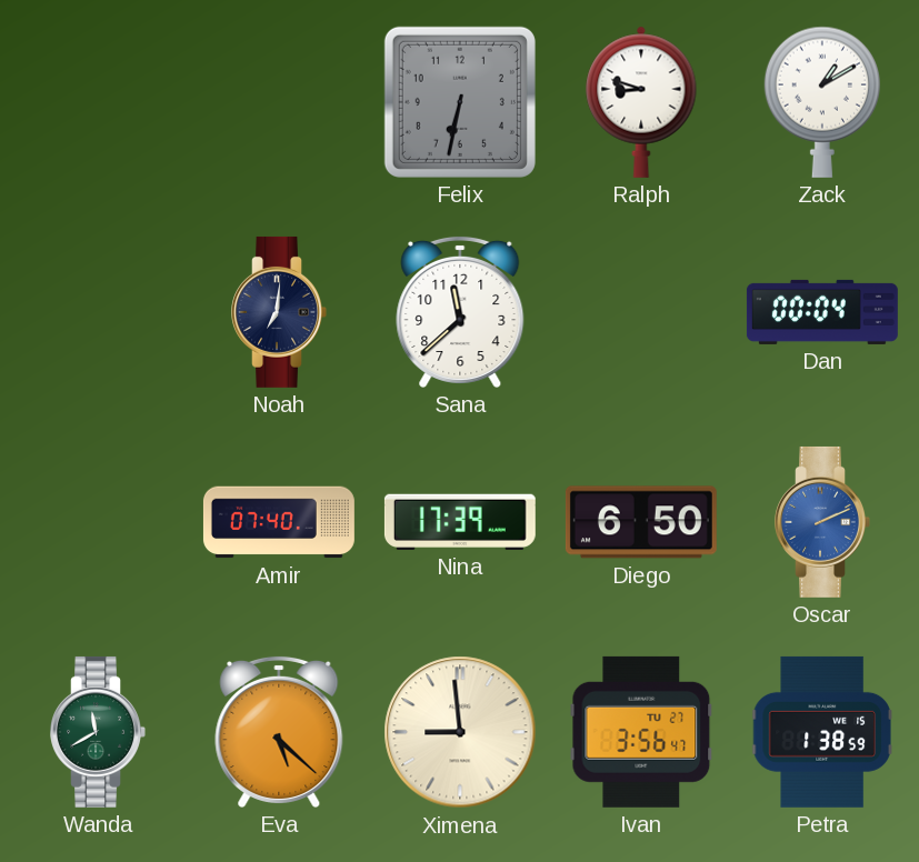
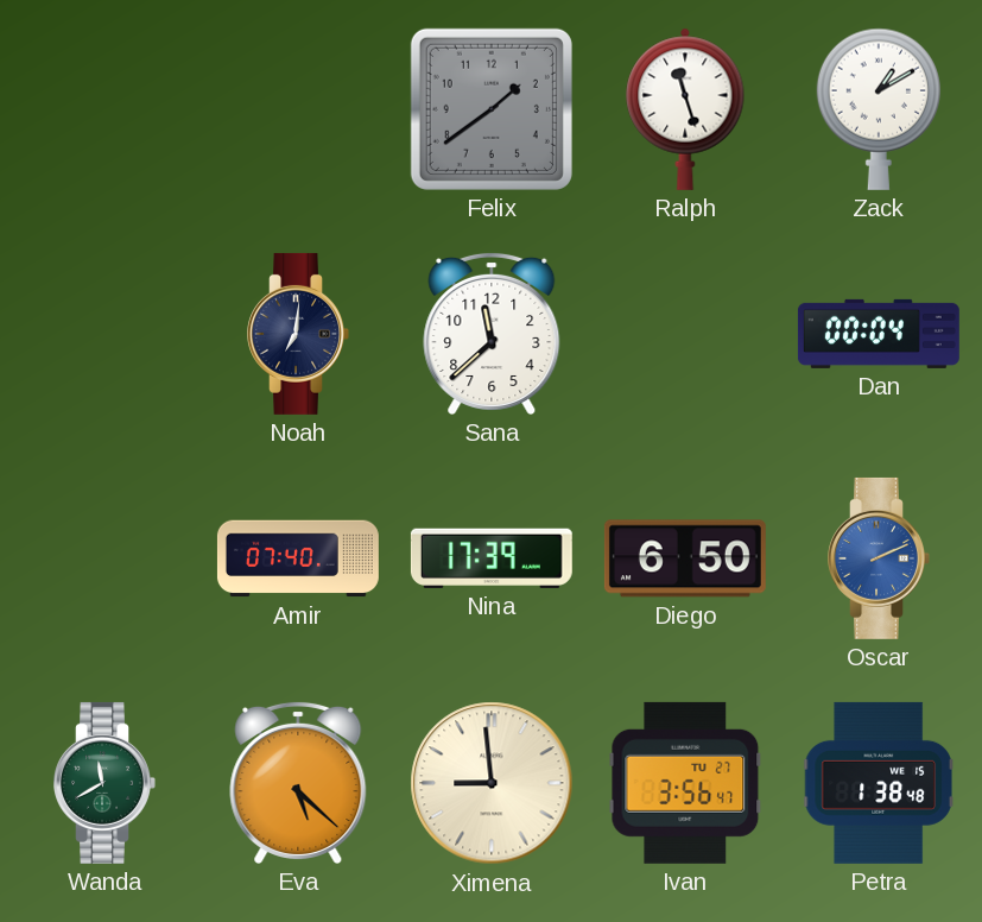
Felix: 6:32 -> 1:39
Ralph: 8:48 -> 11:27
Petra: 1:38:59 -> 1:38:48
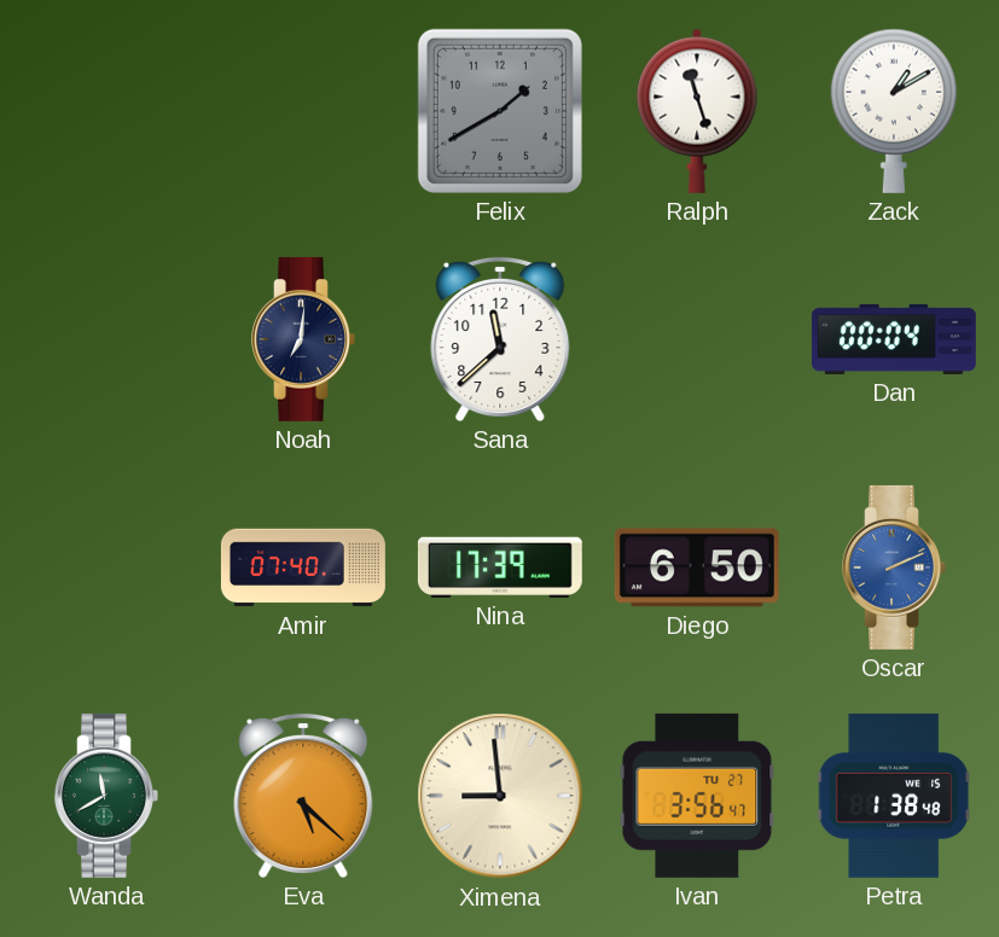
Felix: 1:39 -> 1:40
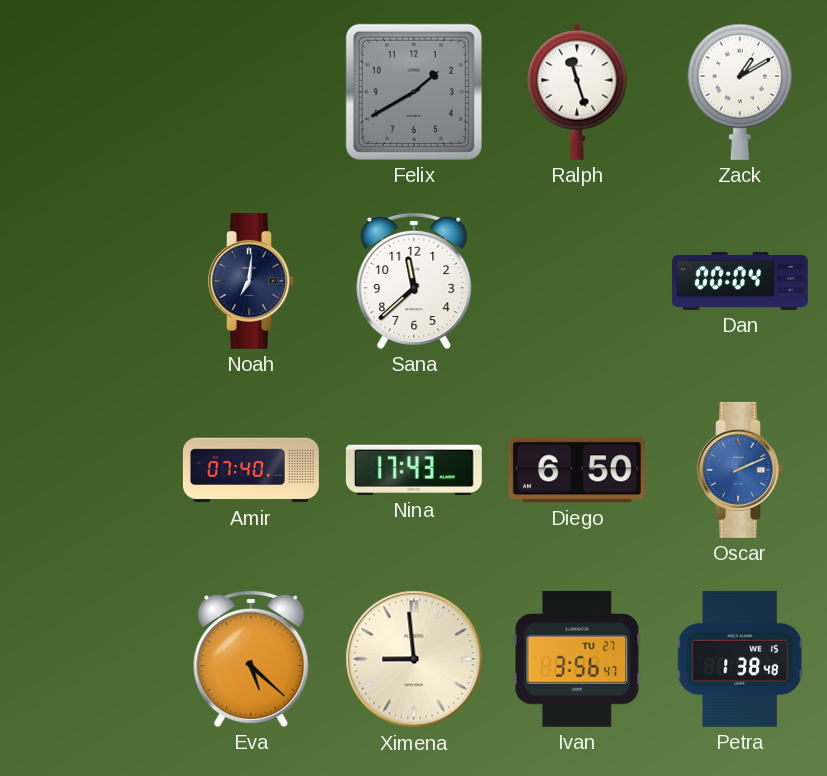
Nina: 17:39 -> 17:43
Wanda: 11:40 -> none
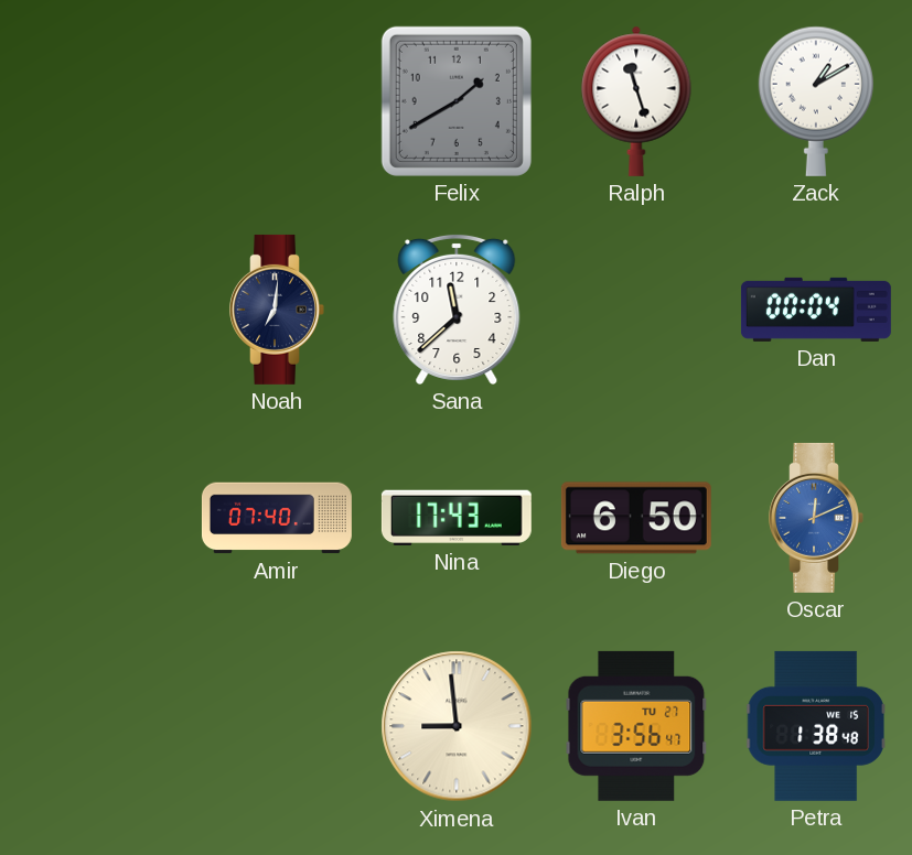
Oscar: 2:11 -> 12:11
Eva: 5:22 -> none
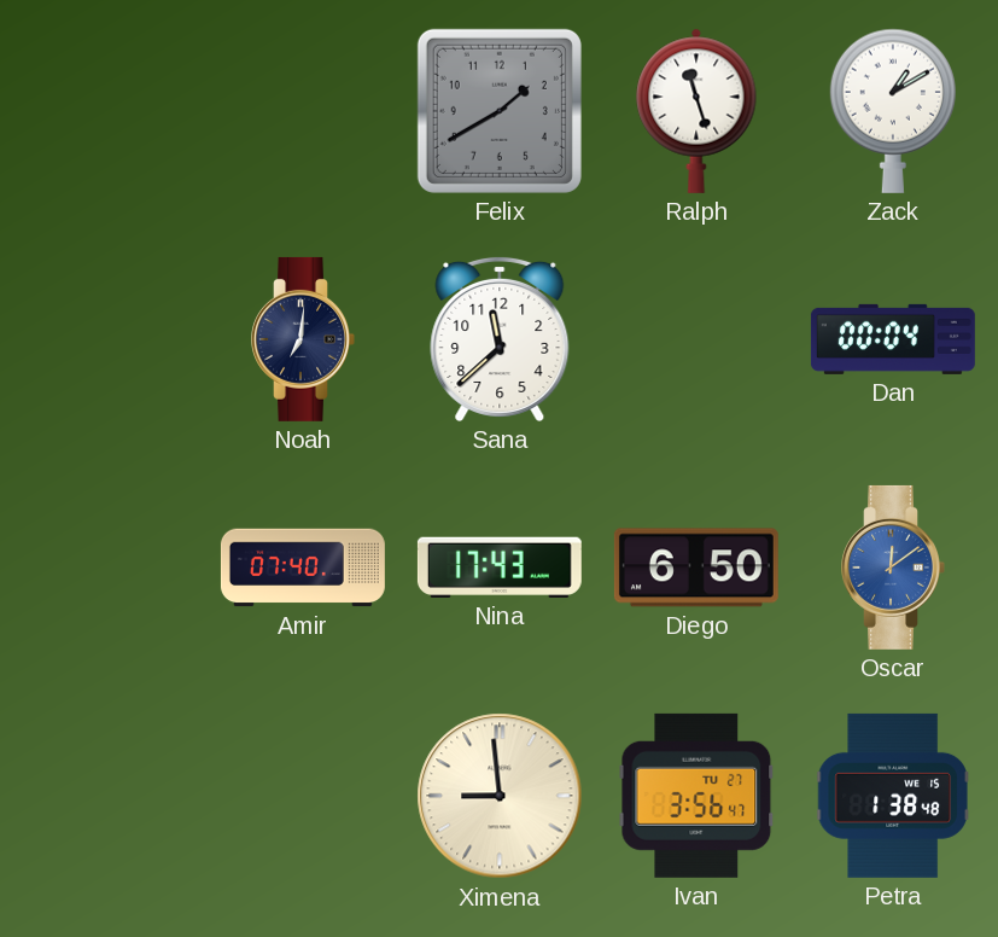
Oscar: 12:11 -> 12:09
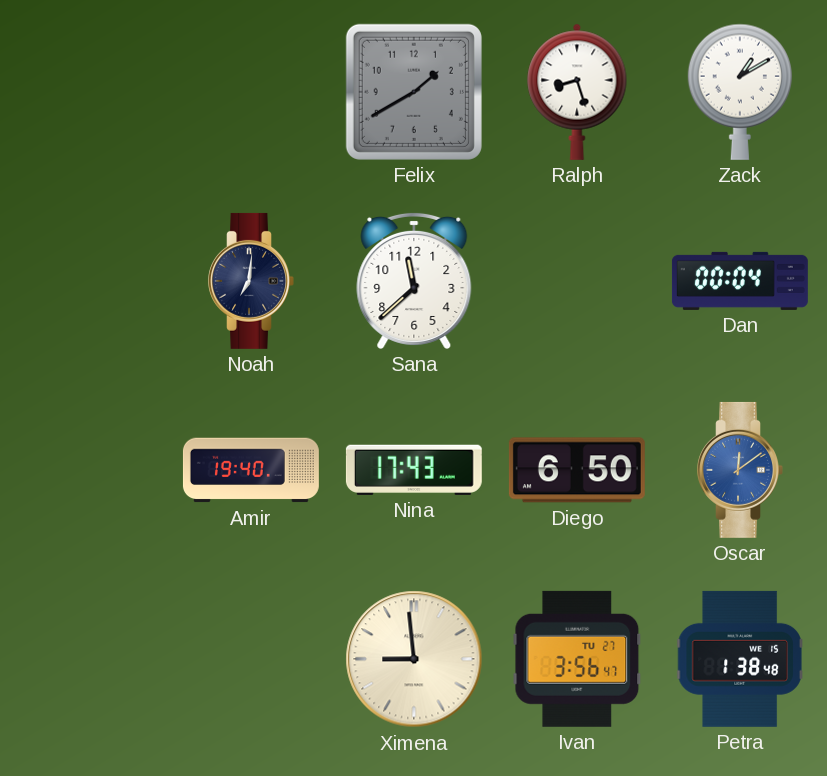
Ralph: 11:27 -> 8:27
Amir: 07:40 -> 19:40
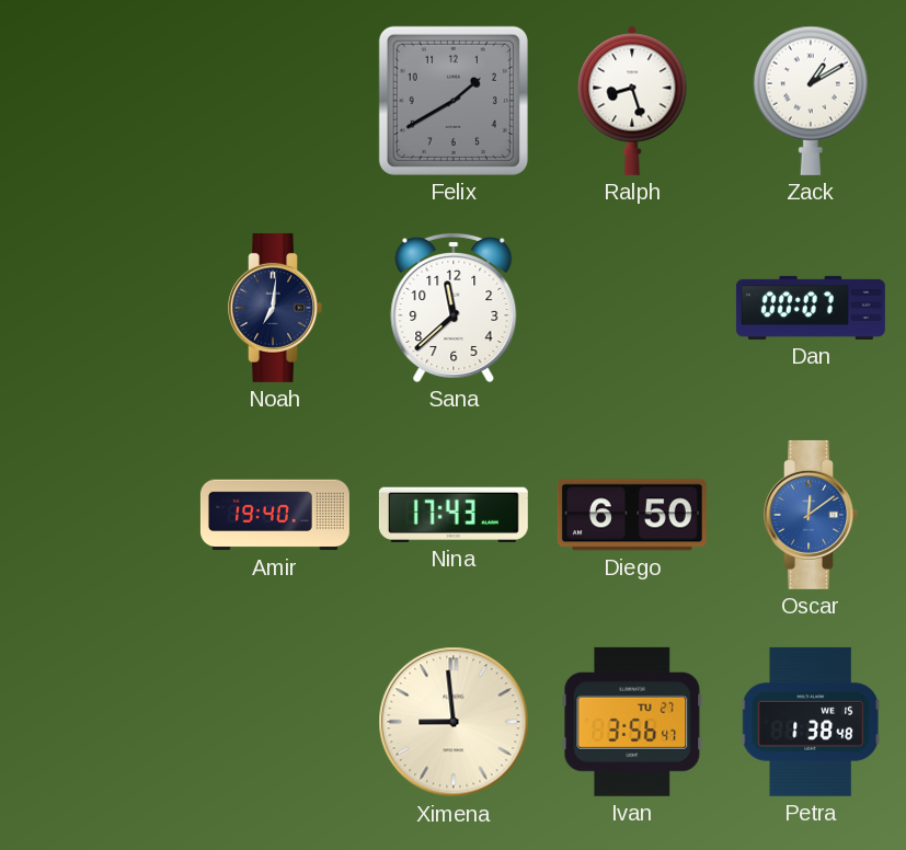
Dan: 00:04 -> 00:07
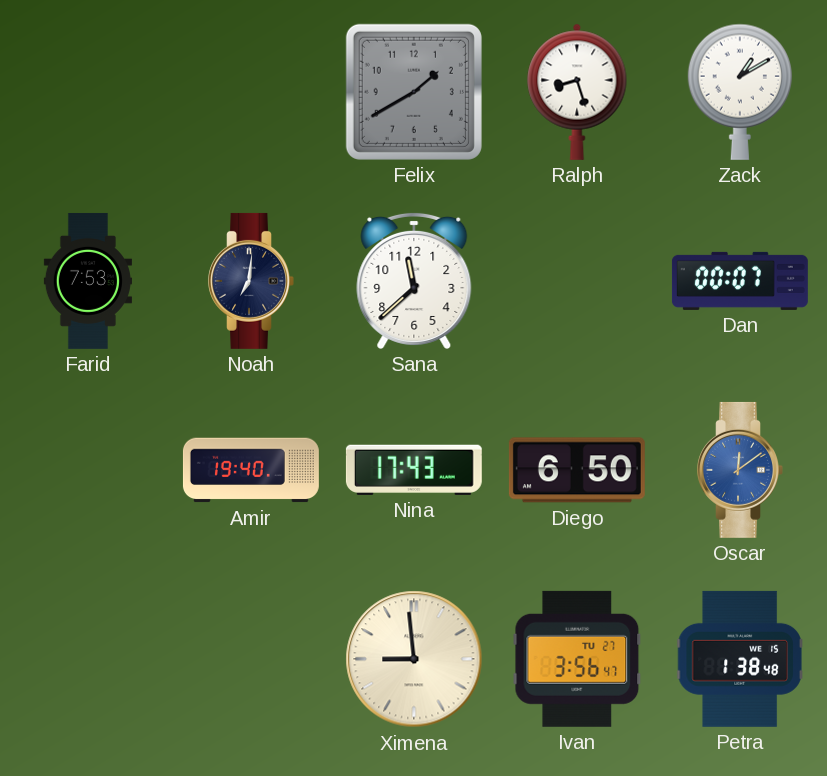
Farid: none -> 7:53
